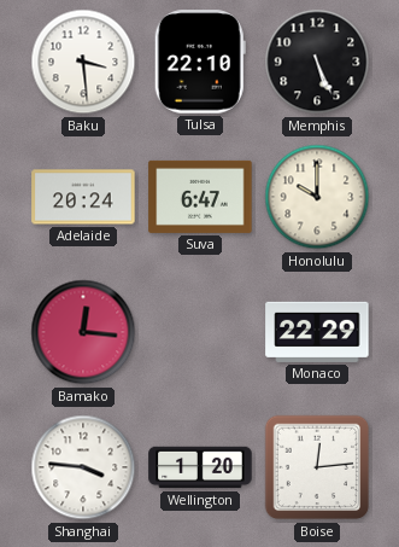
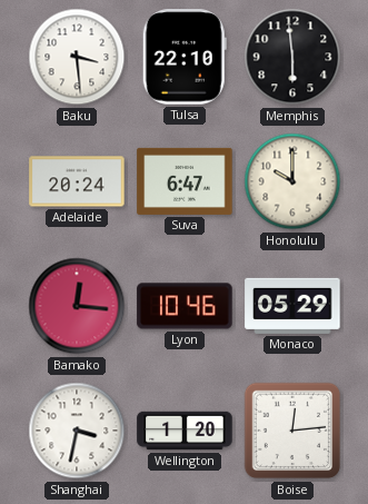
Memphis: 5:26 -> 5:59
Lyon: none -> 10:46
Monaco: 22:29 -> 05:29
Shanghai: 3:46 -> 3:32
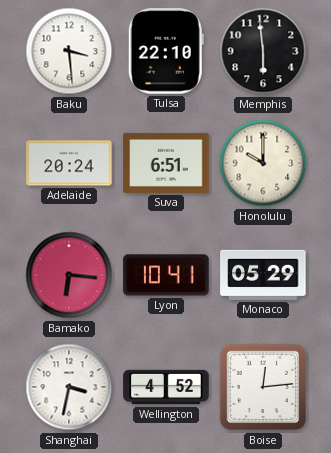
Suva: 6:47 -> 6:51
Bamako: 12:16 -> 6:16
Lyon: 10:46 -> 10:41
Wellington: 1:20 -> 4:52
